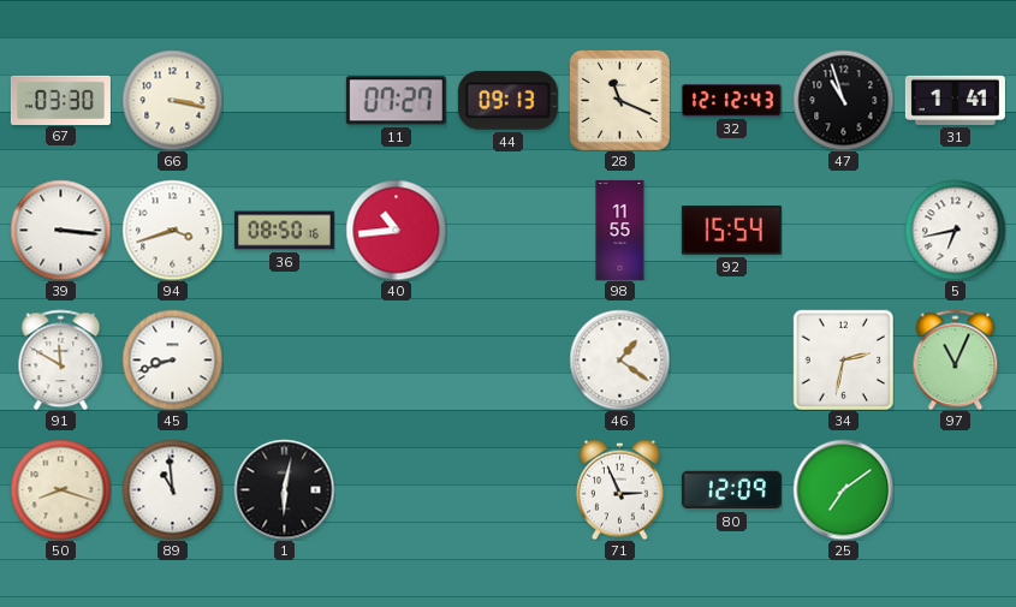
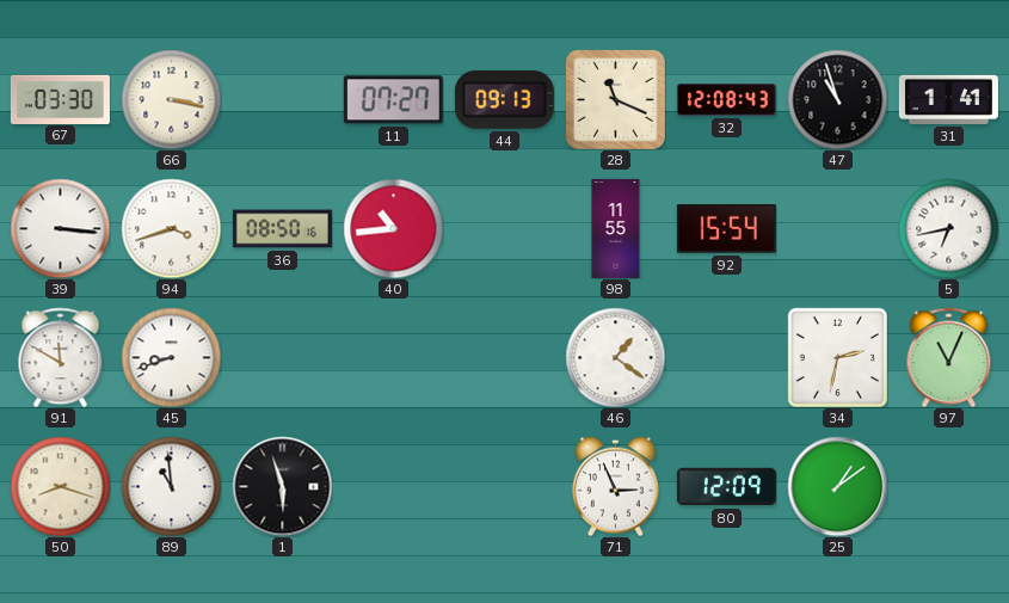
32: 12:12 -> 12:08
1: 6:02 -> 5:57
25: 7:09 -> 1:09
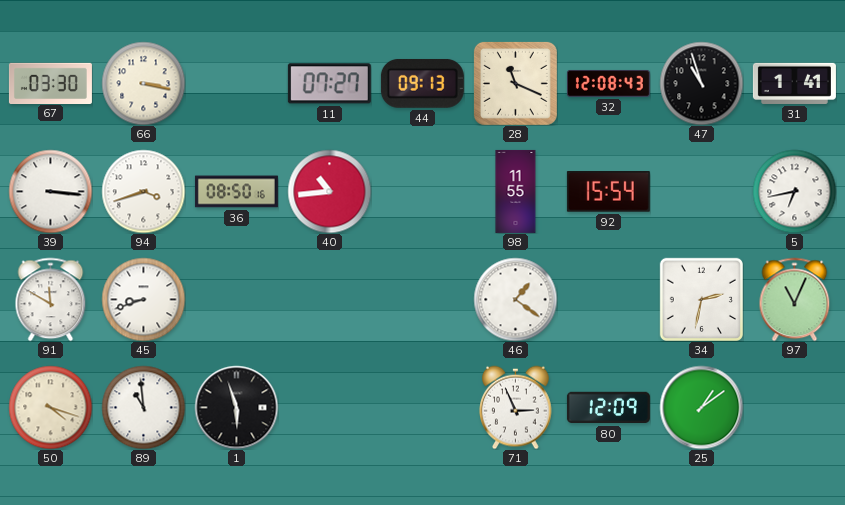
50: 8:18 -> 4:18
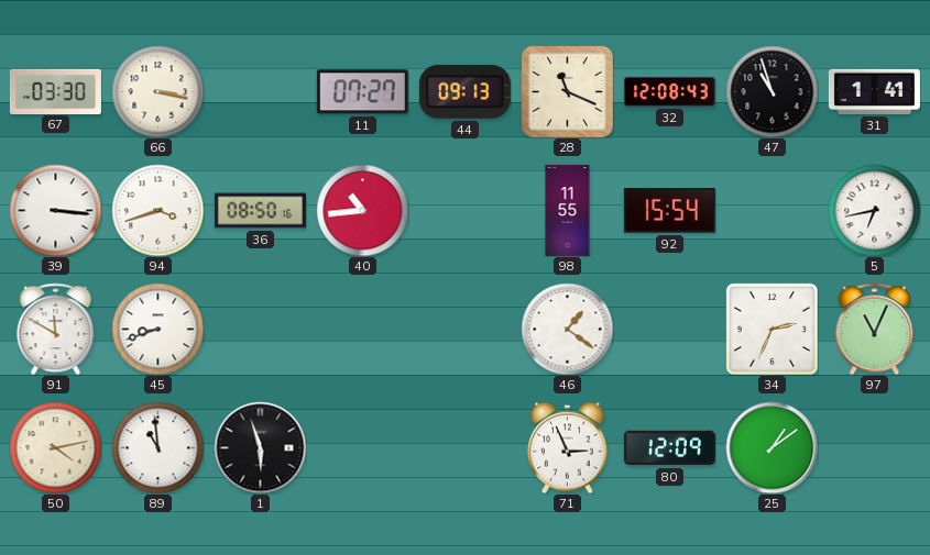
34: 2:32 -> 2:34
50: 4:18 -> 4:13
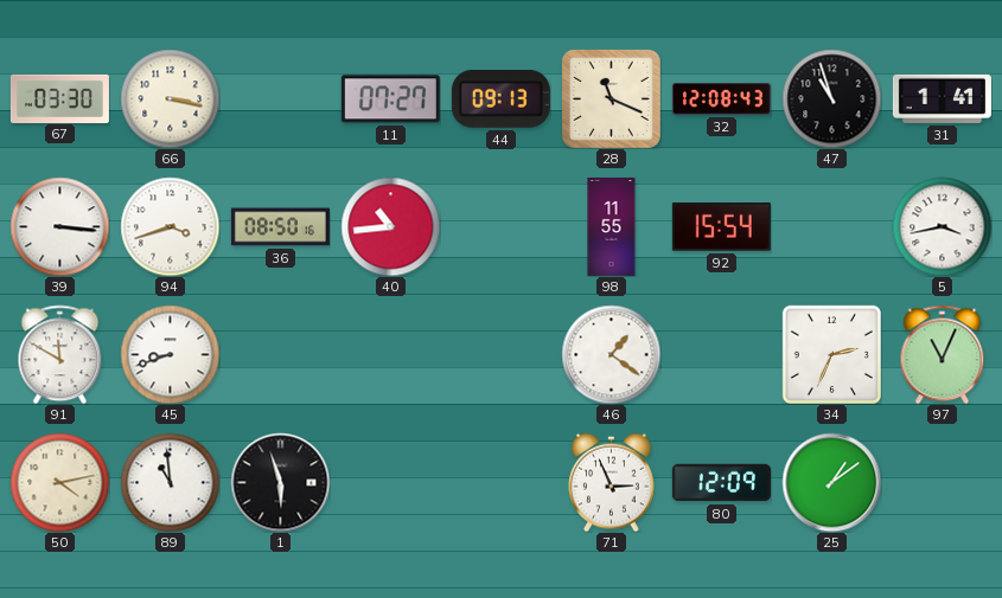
5: 6:43 -> 3:43
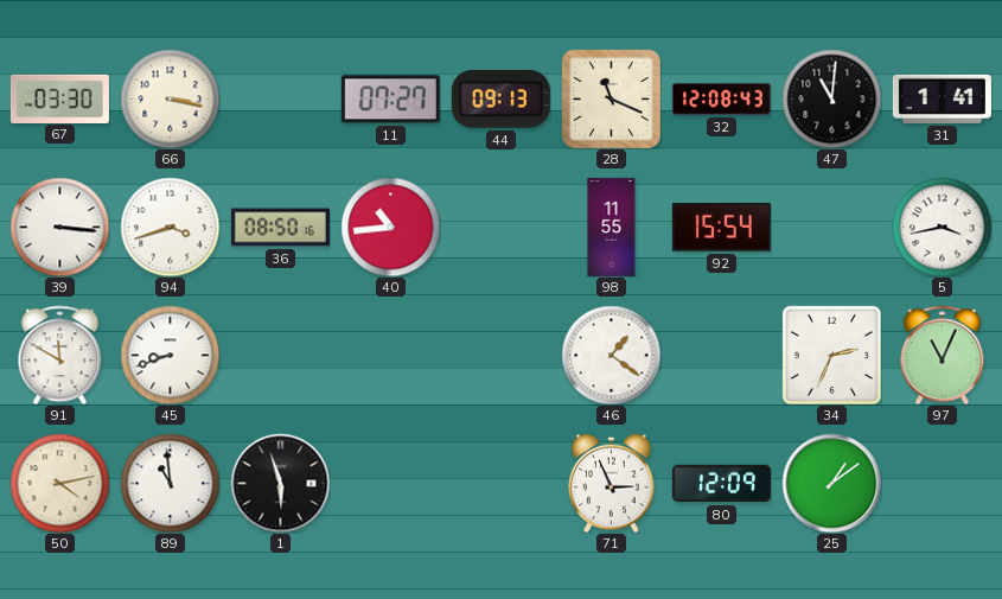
47: 10:57 -> 11:01
